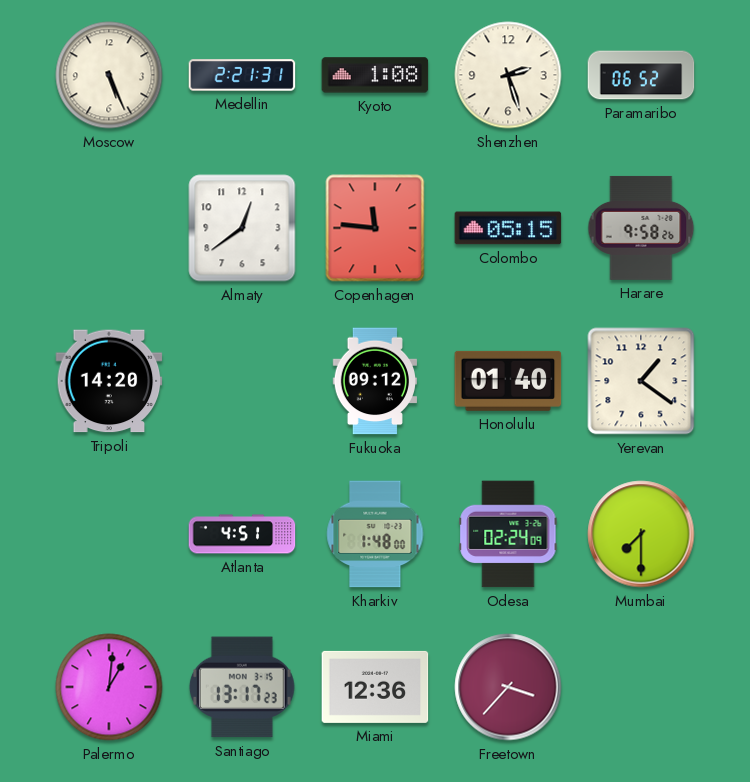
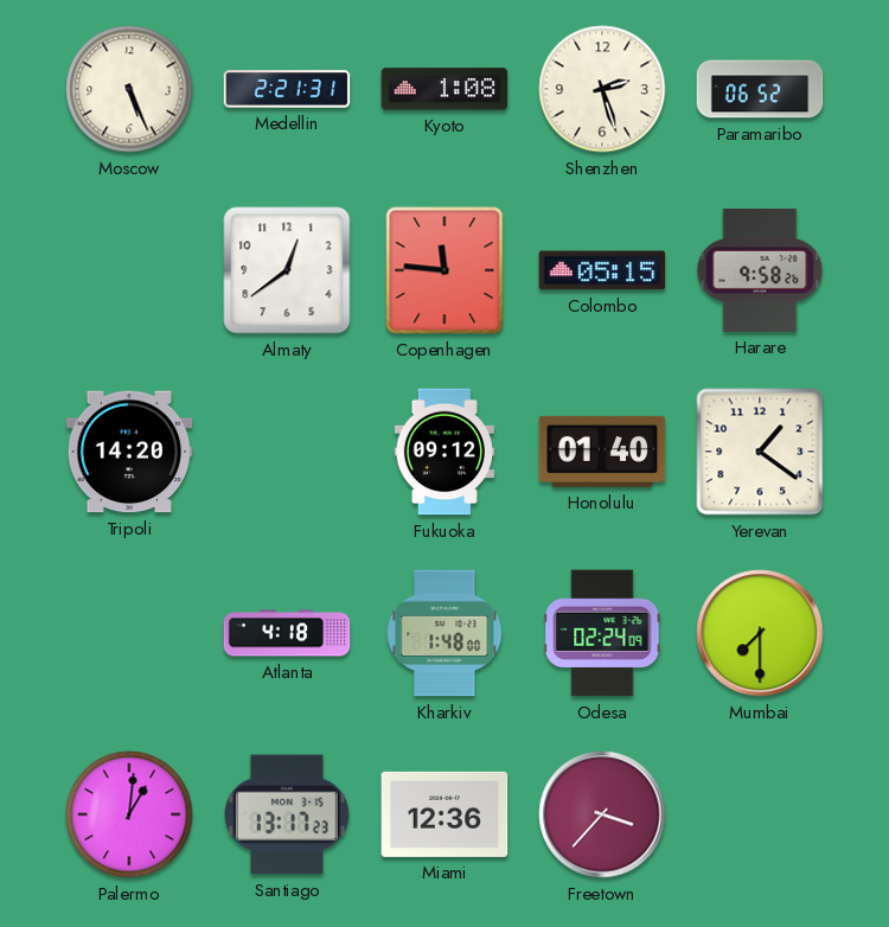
Atlanta: 4:51 -> 4:18
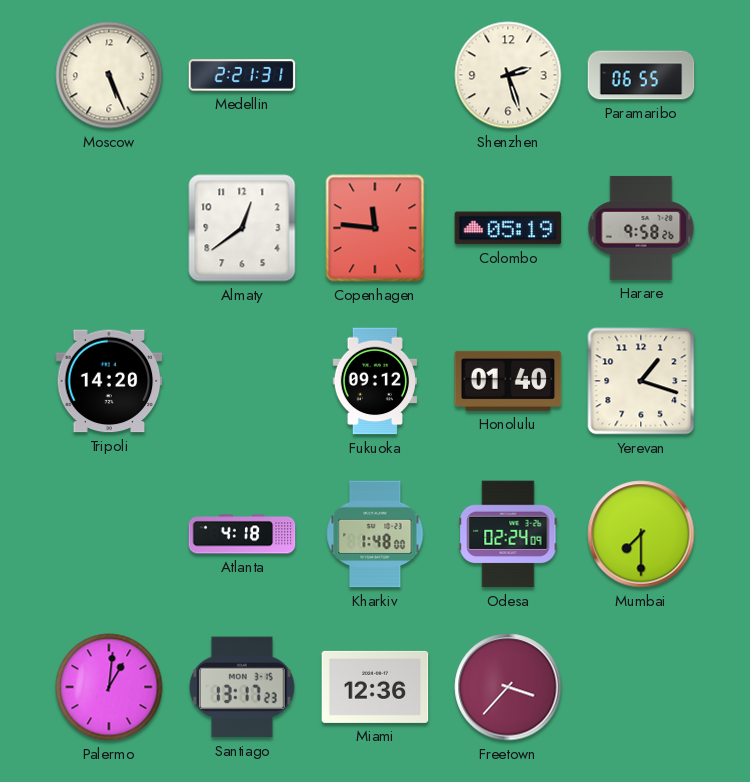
Kyoto: 1:08 -> none
Paramaribo: 06:52 -> 06:55
Colombo: 05:15 -> 05:19
Yerevan: 1:21 -> 1:18
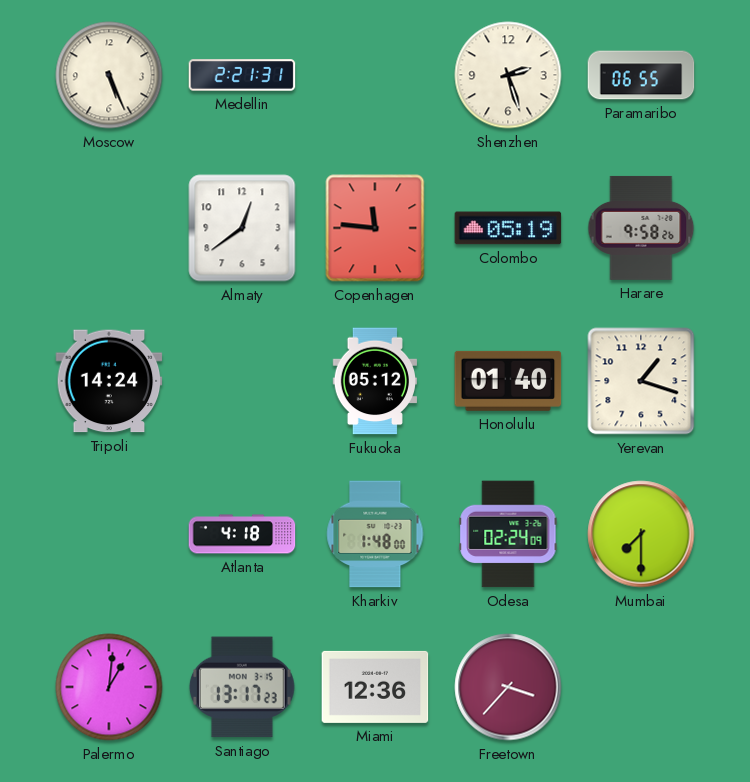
Tripoli: 14:20 -> 14:24
Fukuoka: 09:12 -> 05:12
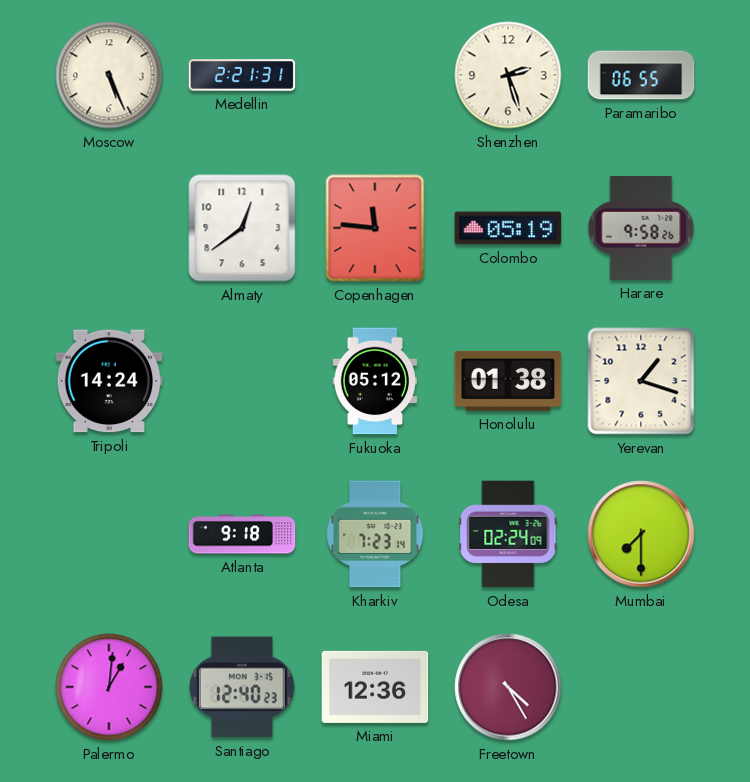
Honolulu: 01:40 -> 01:38
Atlanta: 4:18 -> 9:18
Kharkiv: 1:48 -> 7:23
Santiago: 13:17 -> 12:40
Freetown: 3:37 -> 4:25
